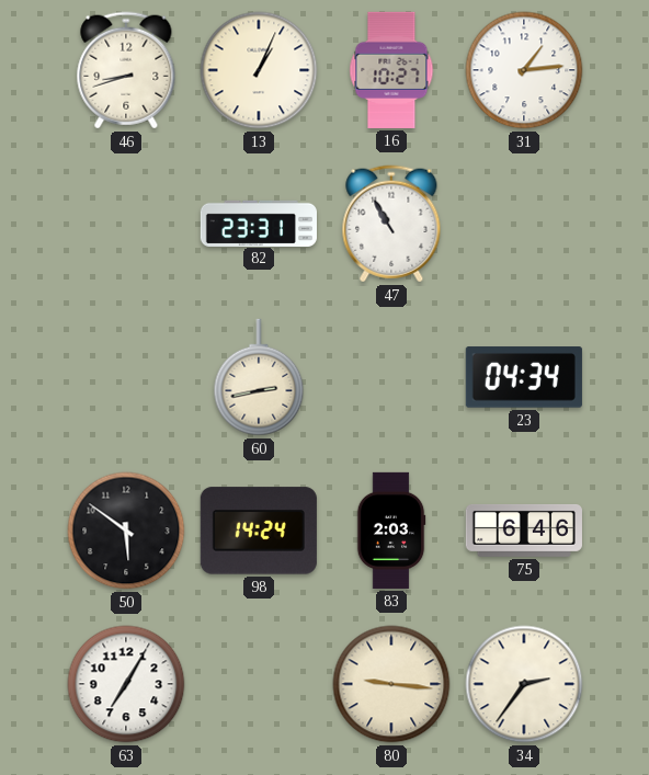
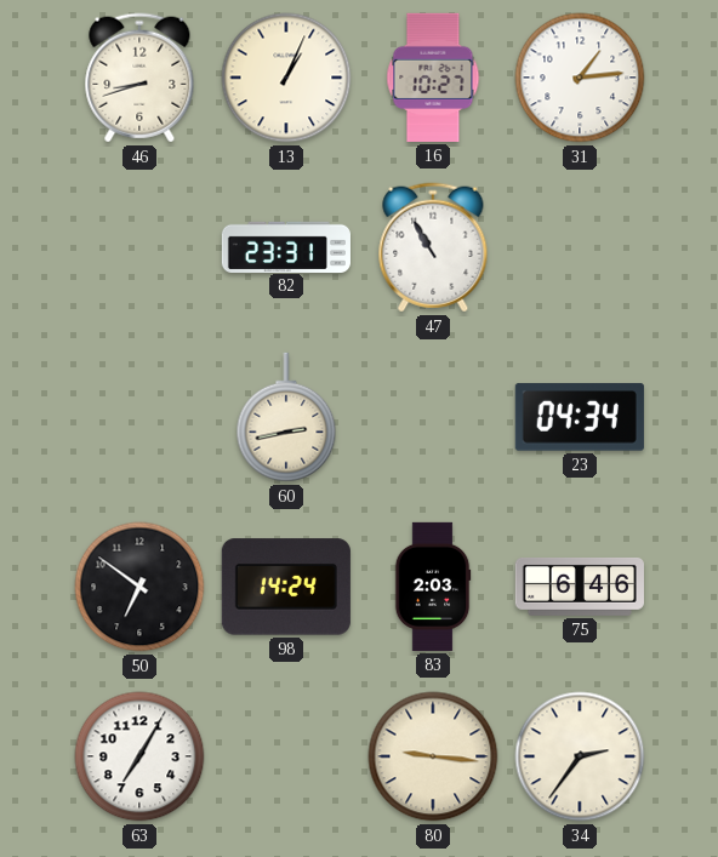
50: 5:51 -> 6:51
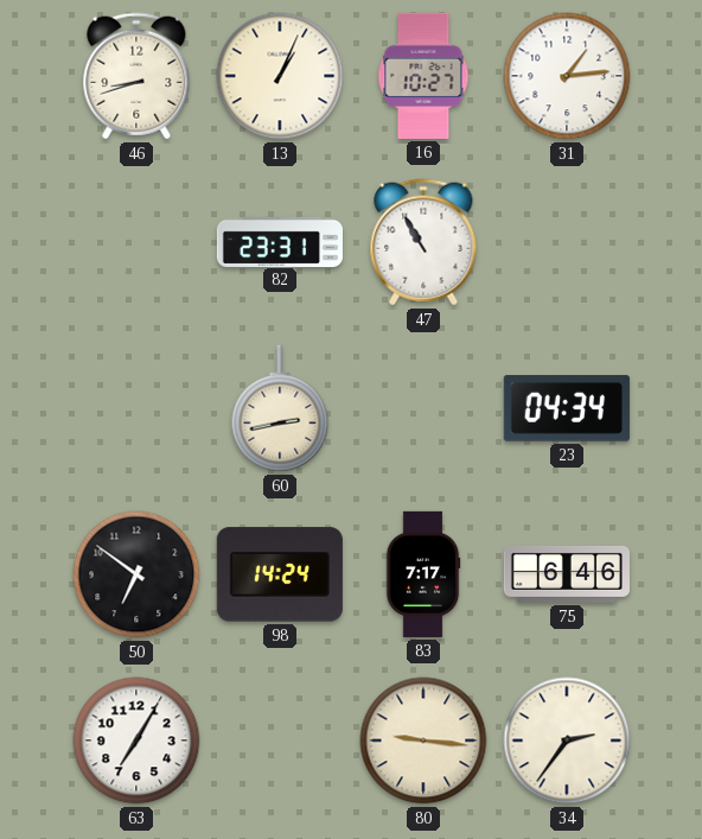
83: 2:03 -> 7:17
